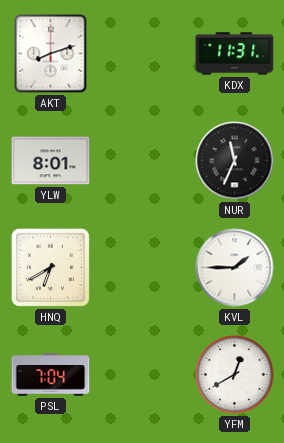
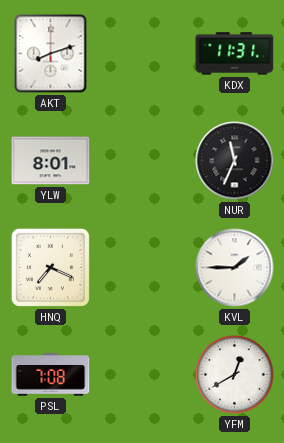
HNQ: 6:40 -> 7:19
PSL: 7:04 -> 7:08
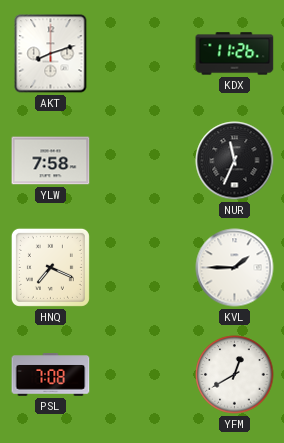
KDX: 11:31 -> 11:26
YLW: 8:01 -> 7:58
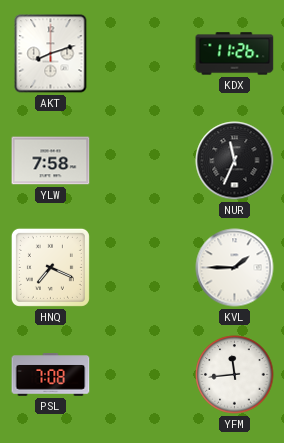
YFM: 12:40 -> 11:44
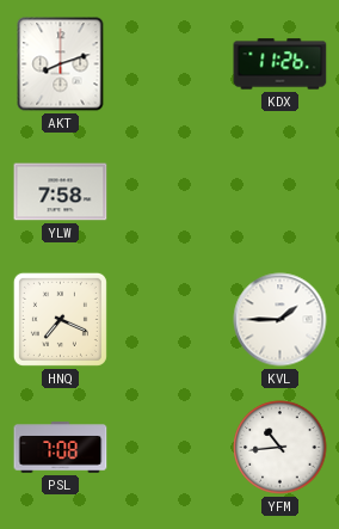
NUR: 11:34 -> none
YFM: 11:44 -> 10:44
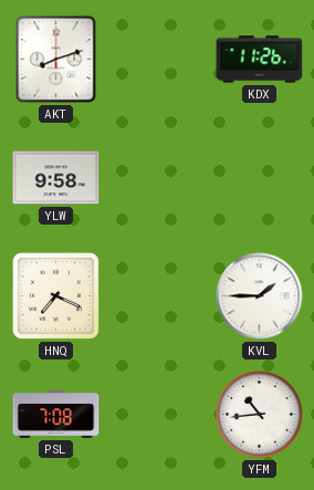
YLW: 7:58 -> 9:58
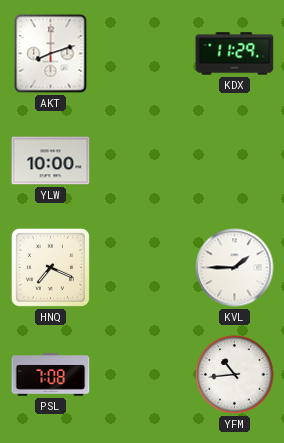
KDX: 11:26 -> 11:29
YLW: 9:58 -> 10:00
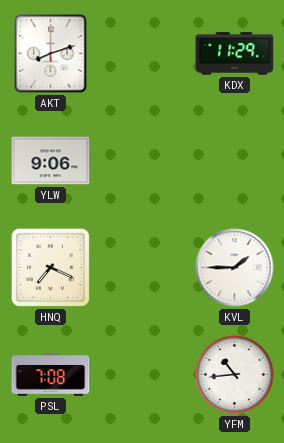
YLW: 10:00 -> 9:06
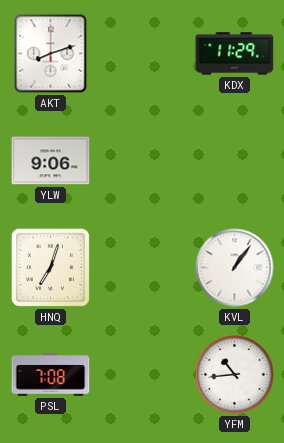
HNQ: 7:19 -> 7:03
KVL: 1:45 -> 1:06
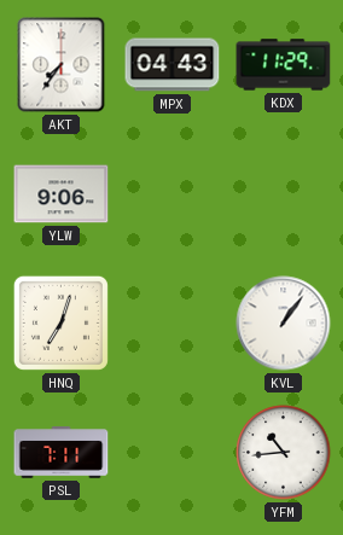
AKT: 8:12 -> 7:36
MPX: none -> 04:43
PSL: 7:08 -> 7:11
